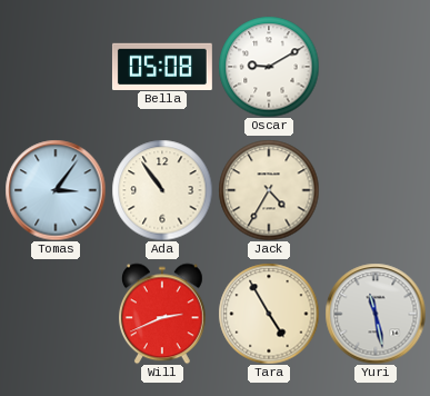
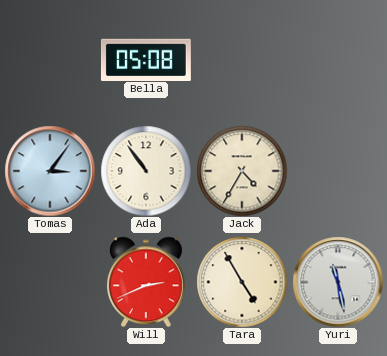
Oscar: 9:10 -> none
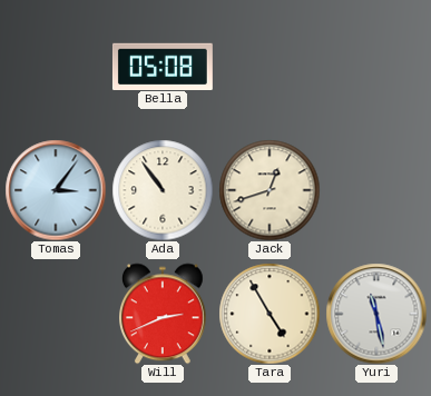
Jack: 4:35 -> 12:42
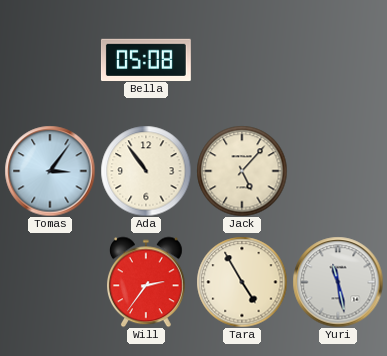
Jack: 12:42 -> 5:07
Will: 2:41 -> 2:36
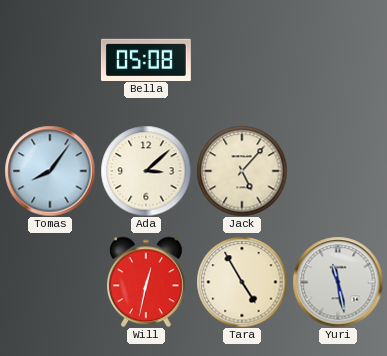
Tomas: 3:06 -> 8:06
Ada: 10:54 -> 3:08
Will: 2:36 -> 12:32
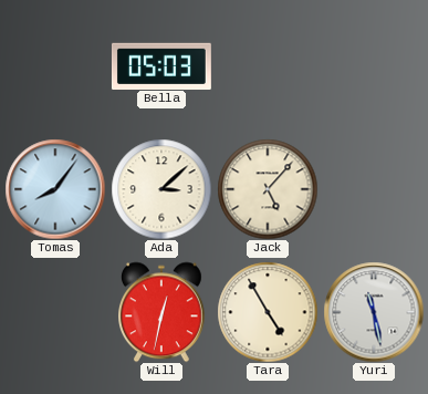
Bella: 05:08 -> 05:03
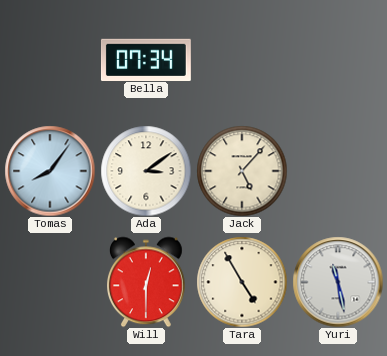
Bella: 05:03 -> 07:34
Ada: 3:08 -> 3:09
Will: 12:32 -> 12:30
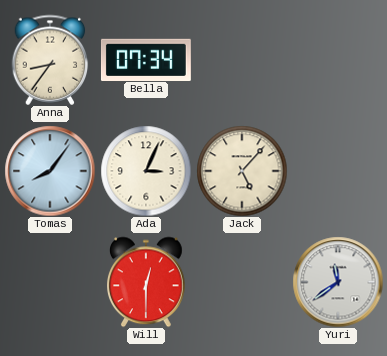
Anna: none -> 8:36
Ada: 3:09 -> 3:04
Tara: 4:55 -> none
Yuri: 11:28 -> 11:39
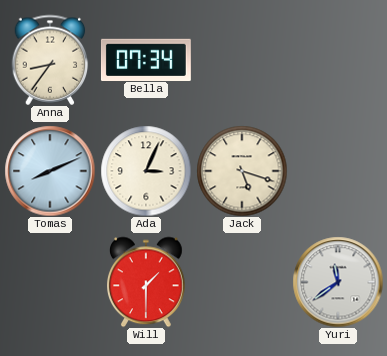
Tomas: 8:06 -> 8:11
Jack: 5:07 -> 5:18
Will: 12:30 -> 1:30
